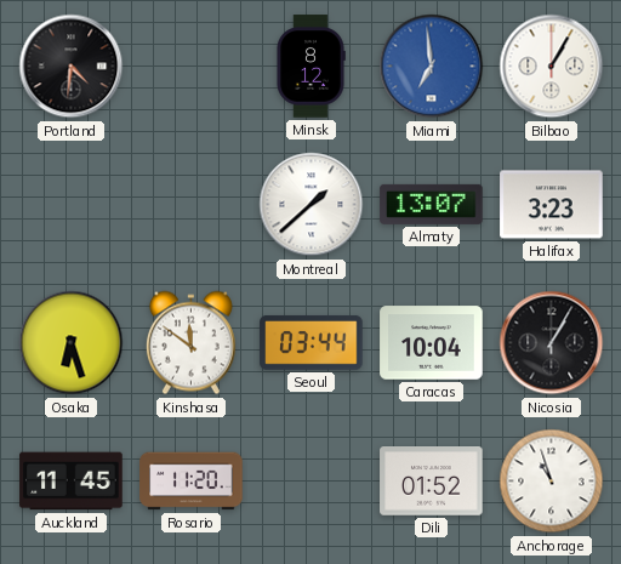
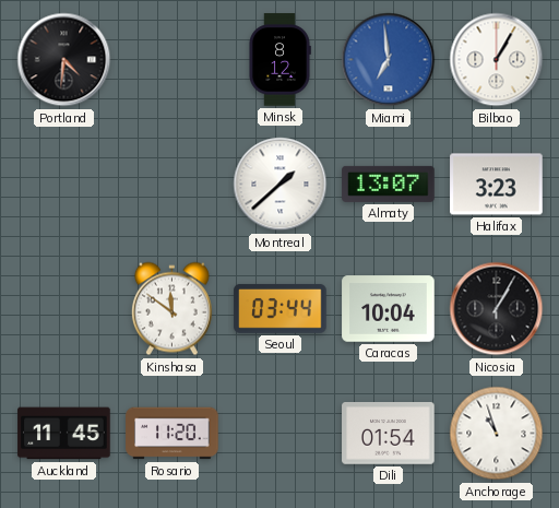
Osaka: 6:27 -> none
Dili: 01:52 -> 01:54
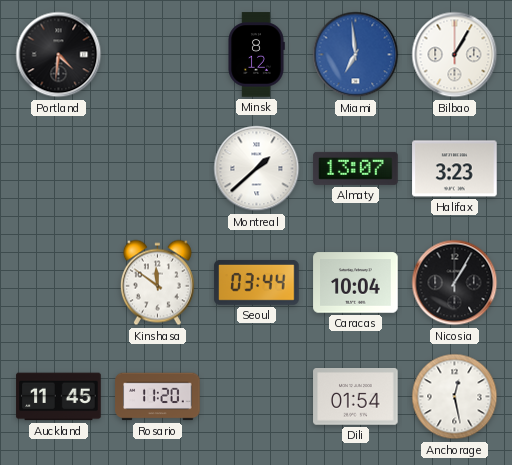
Anchorage: 10:57 -> 12:28
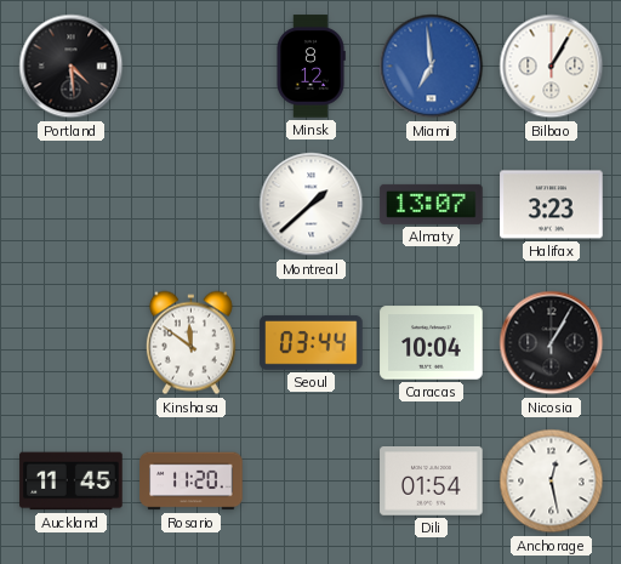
Portland: 4:31 -> 4:29
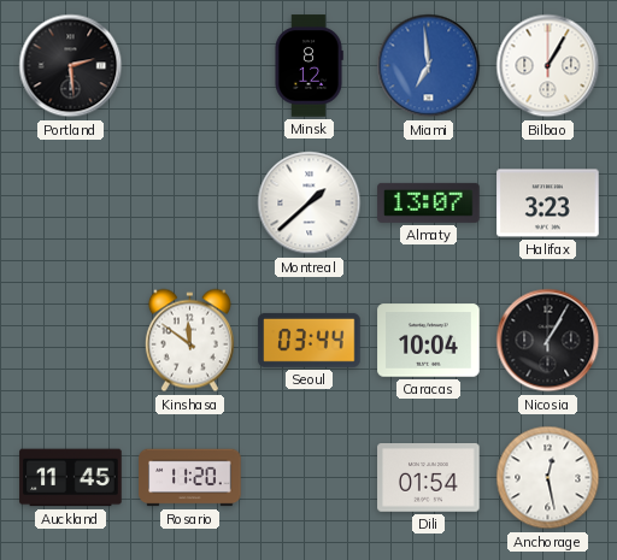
Portland: 4:29 -> 2:29
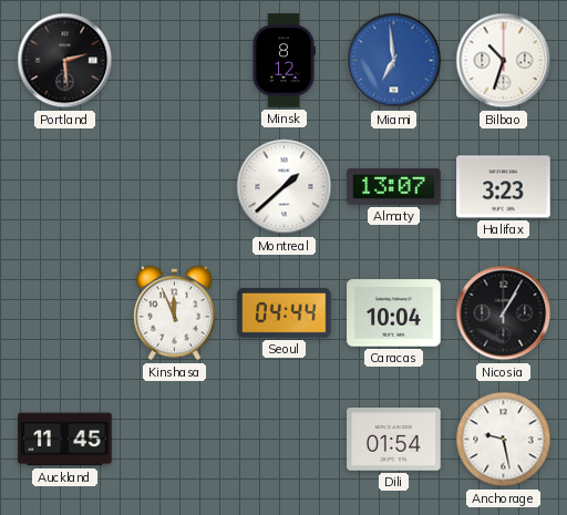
Bilbao: 1:05 -> 10:33
Kinshasa: 11:51 -> 11:56
Seoul: 03:44 -> 04:44
Rosario: 11:20 -> none
Anchorage: 12:28 -> 9:28
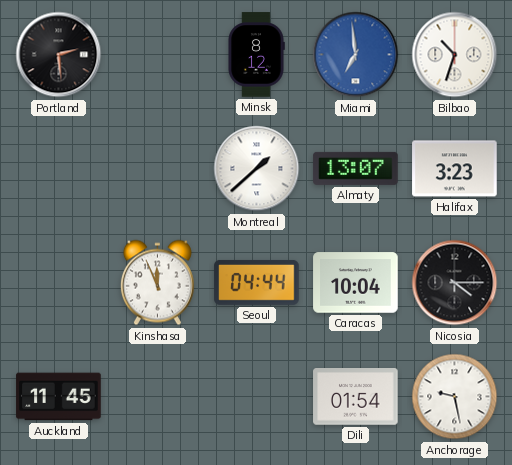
Nicosia: 1:05 -> 4:15
